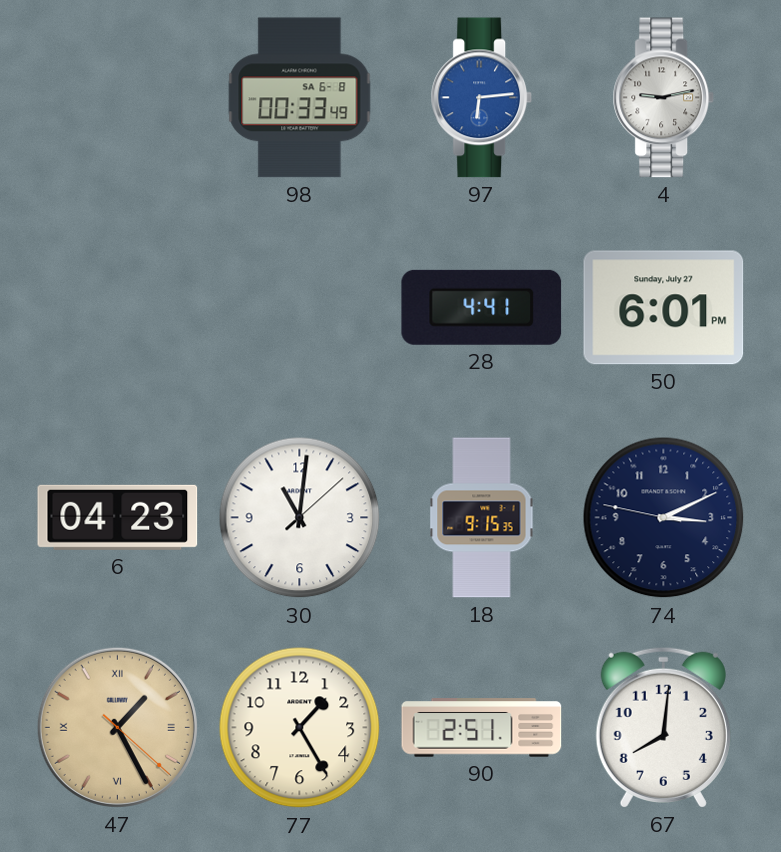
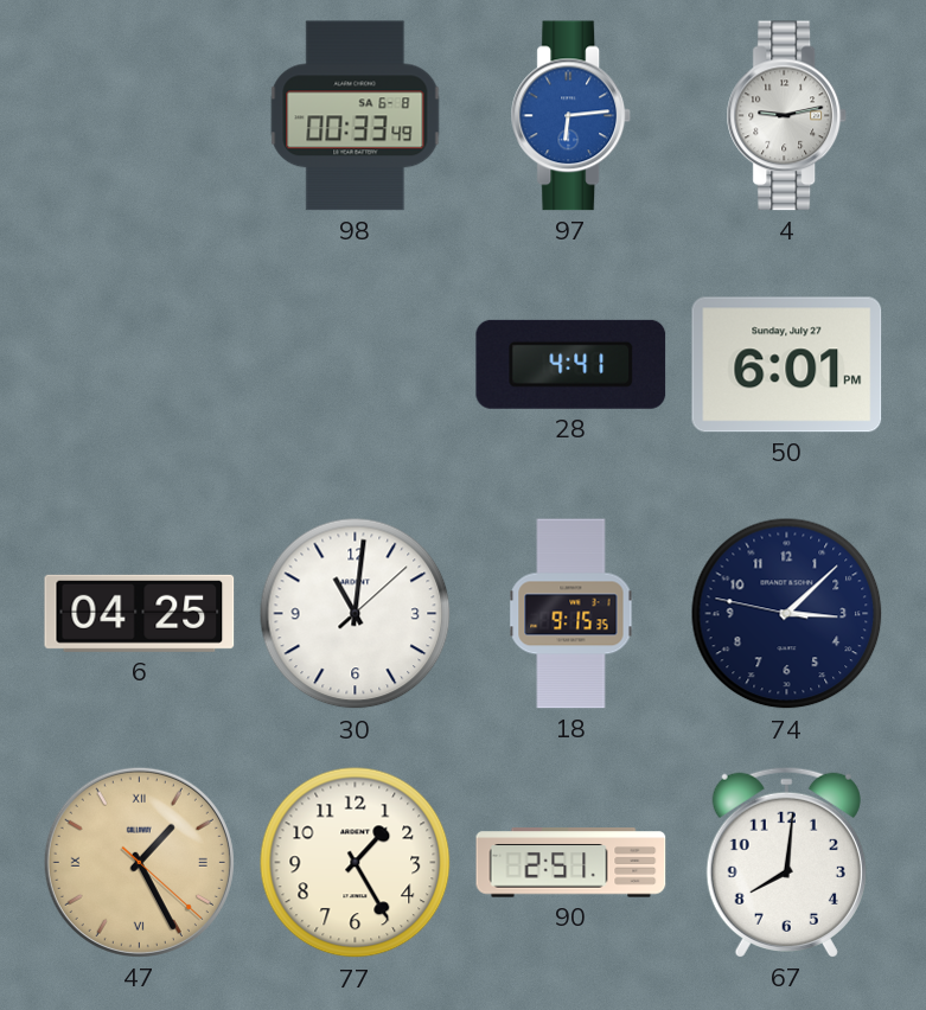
6: 04:23 -> 04:25
74: 3:10 -> 3:07
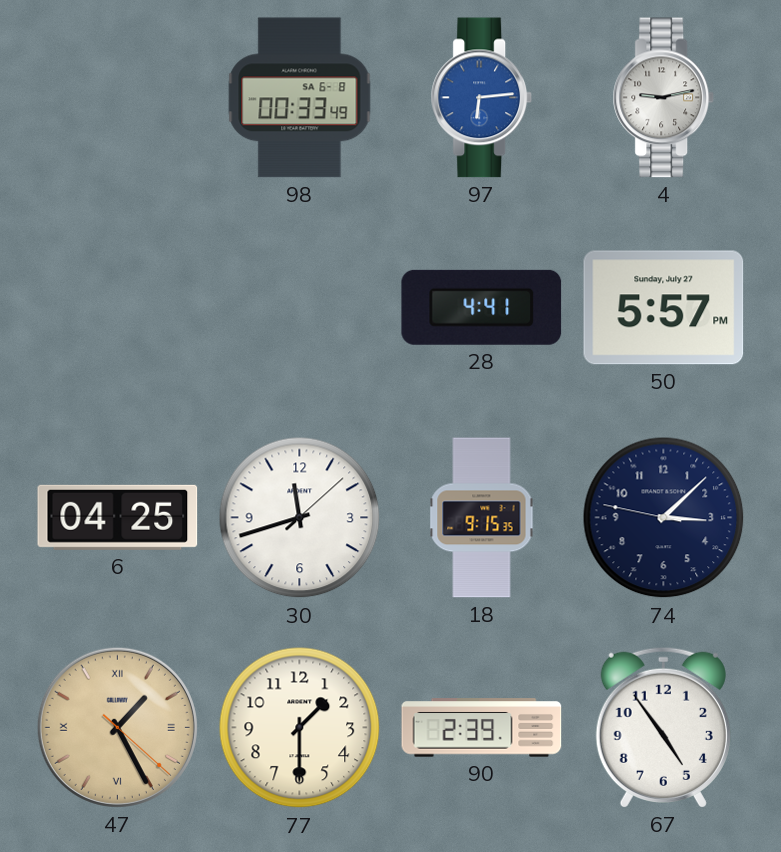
50: 6:01 -> 5:57
30: 11:01 -> 11:42
77: 1:25 -> 1:30
90: 2:51 -> 2:39
67: 8:01 -> 4:54
